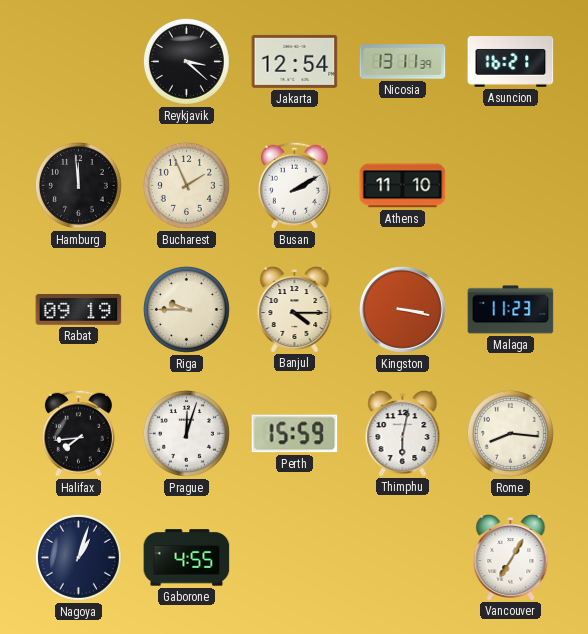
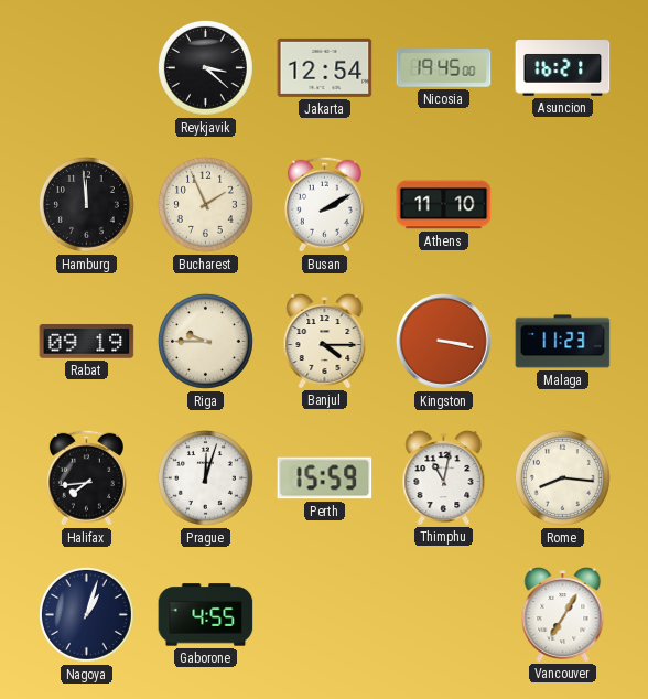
Nicosia: 13:11 -> 19:45
Thimphu: 6:02 -> 11:02
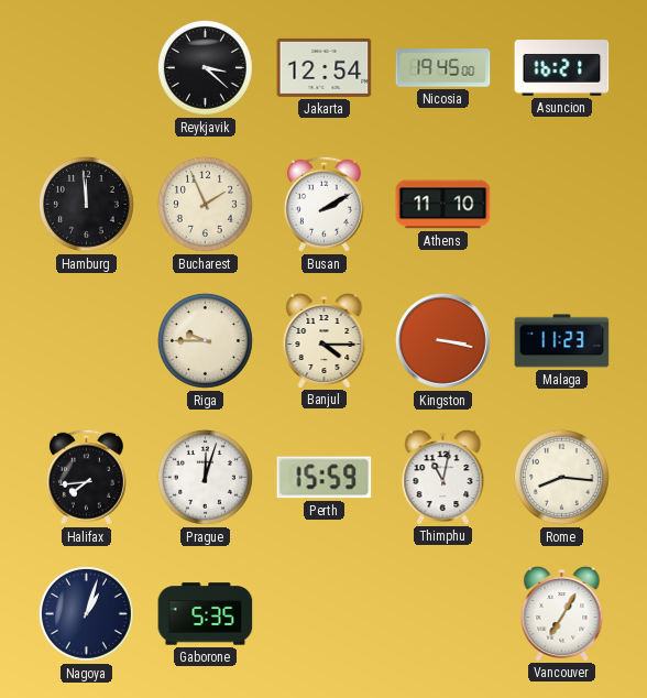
Rabat: 09:19 -> none
Gaborone: 4:55 -> 5:35
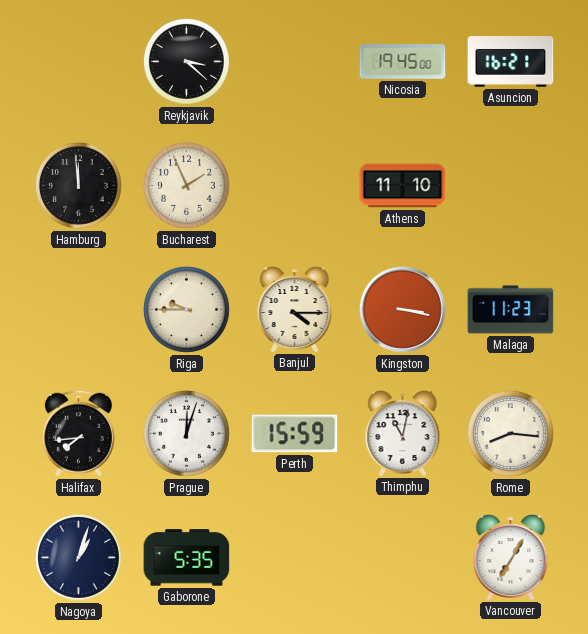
Jakarta: 12:54 -> none
Busan: 2:10 -> none
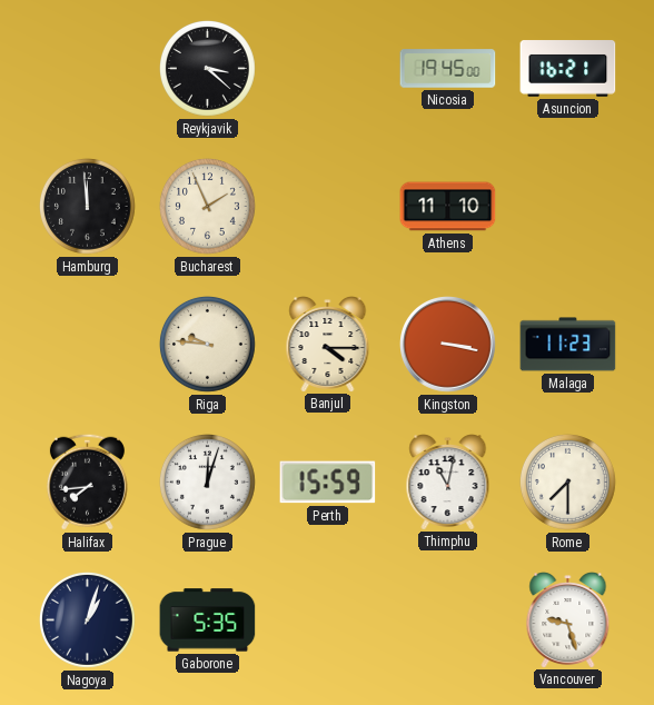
Riga: 9:45 -> 9:46
Rome: 8:16 -> 7:30
Vancouver: 7:05 -> 9:27
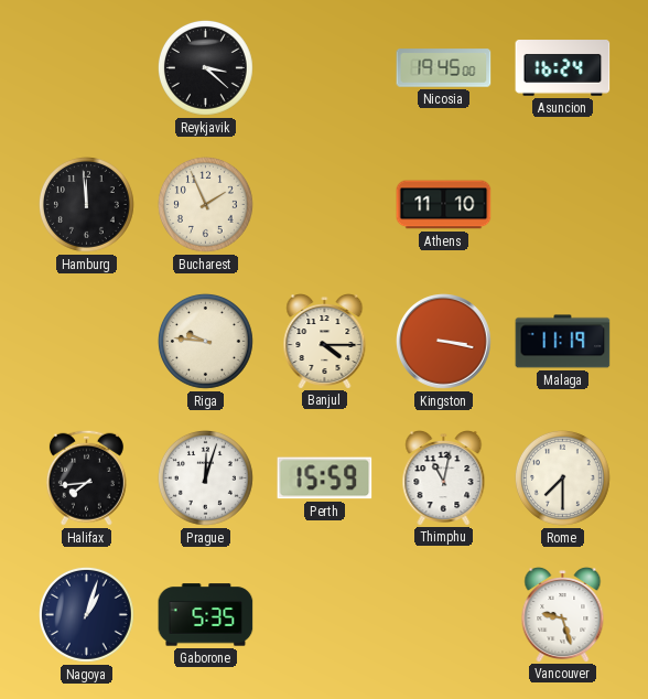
Asuncion: 16:21 -> 16:24
Malaga: 11:23 -> 11:19
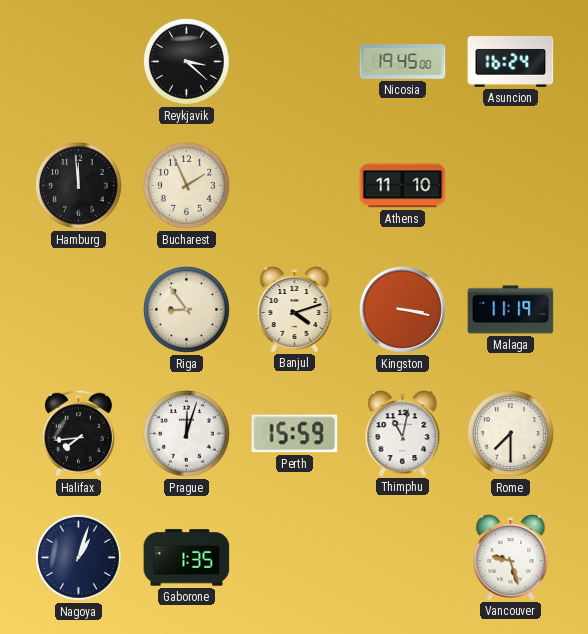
Riga: 9:46 -> 8:54
Banjul: 4:15 -> 4:12
Gaborone: 5:35 -> 1:35
